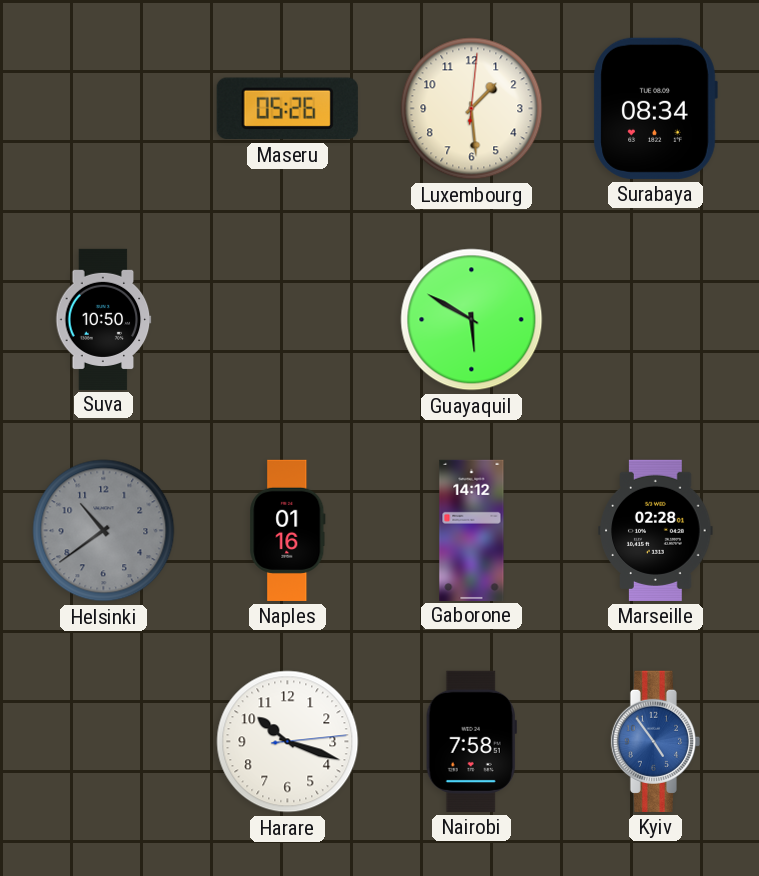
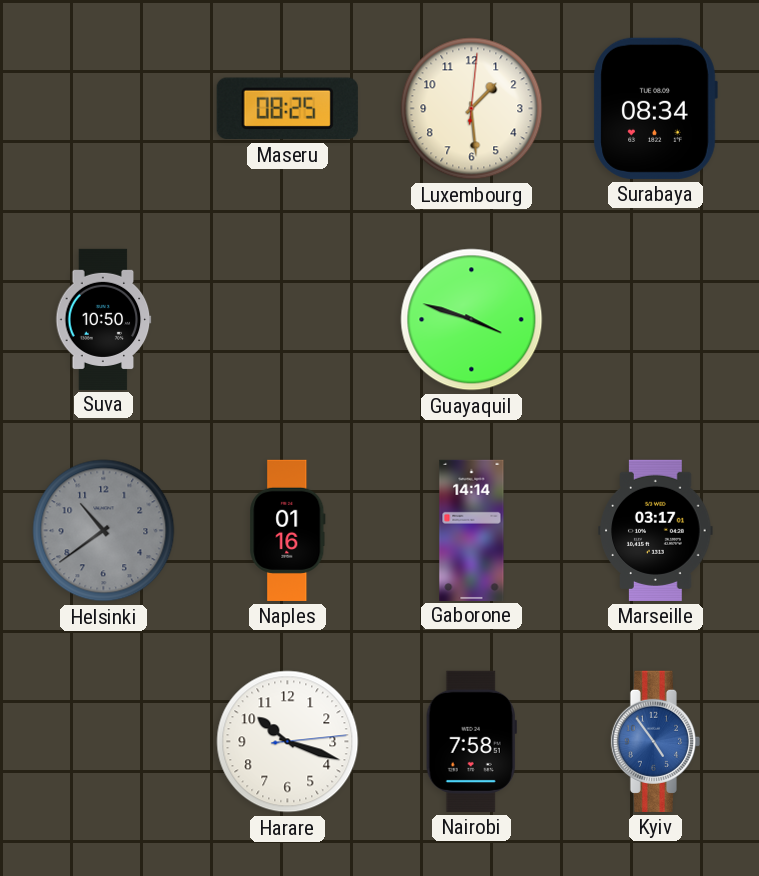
Maseru: 05:26 -> 08:25
Guayaquil: 5:50 -> 3:48
Gaborone: 14:12 -> 14:14
Marseille: 02:28 -> 03:17
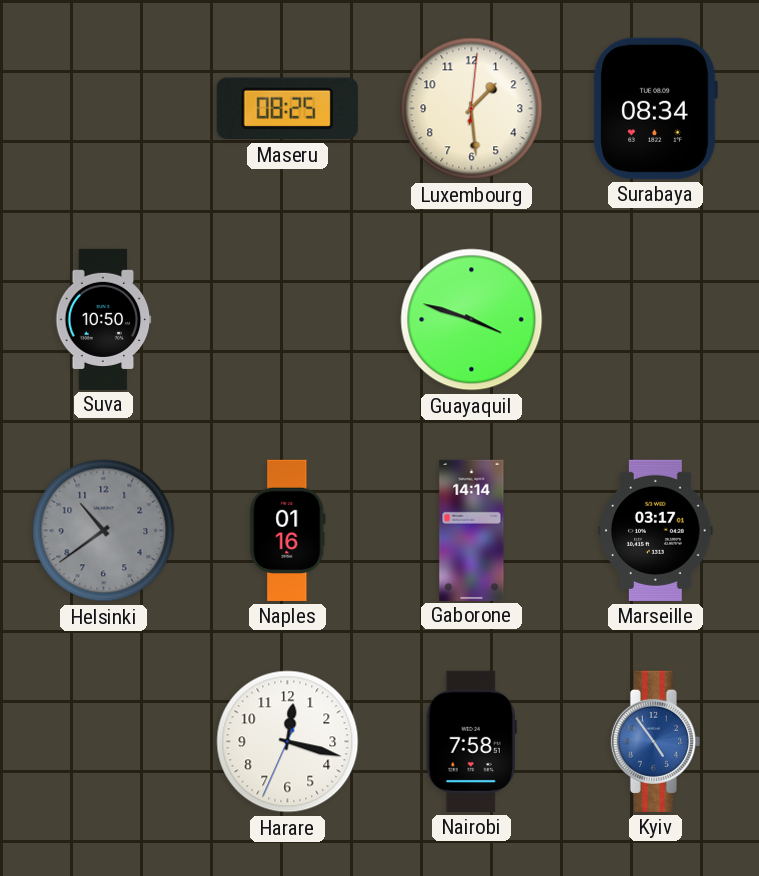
Harare: 10:18 -> 12:17
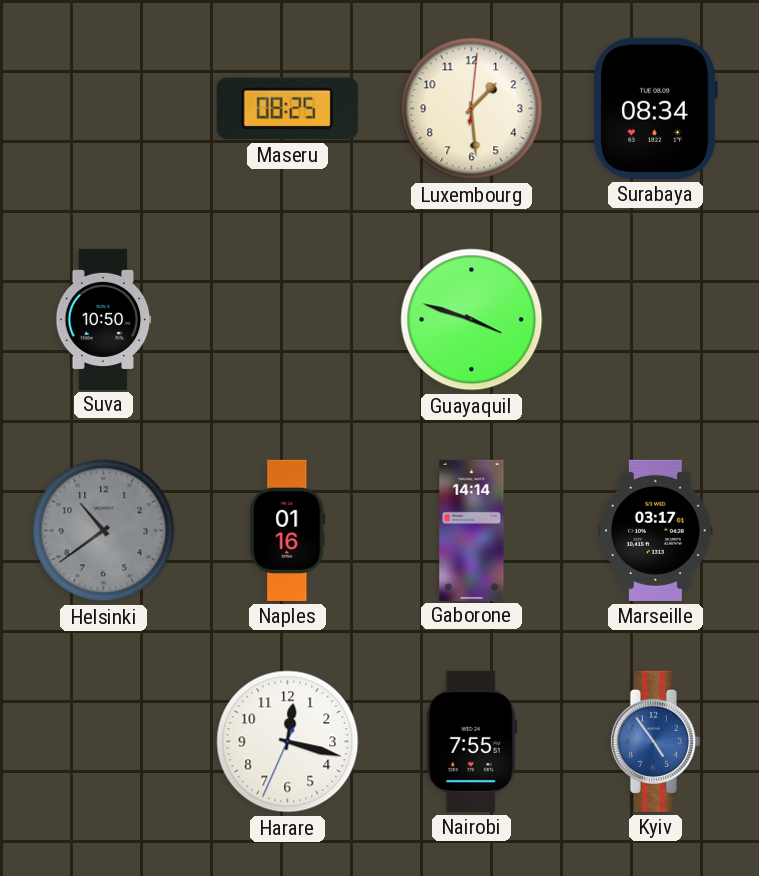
Nairobi: 7:58 -> 7:55
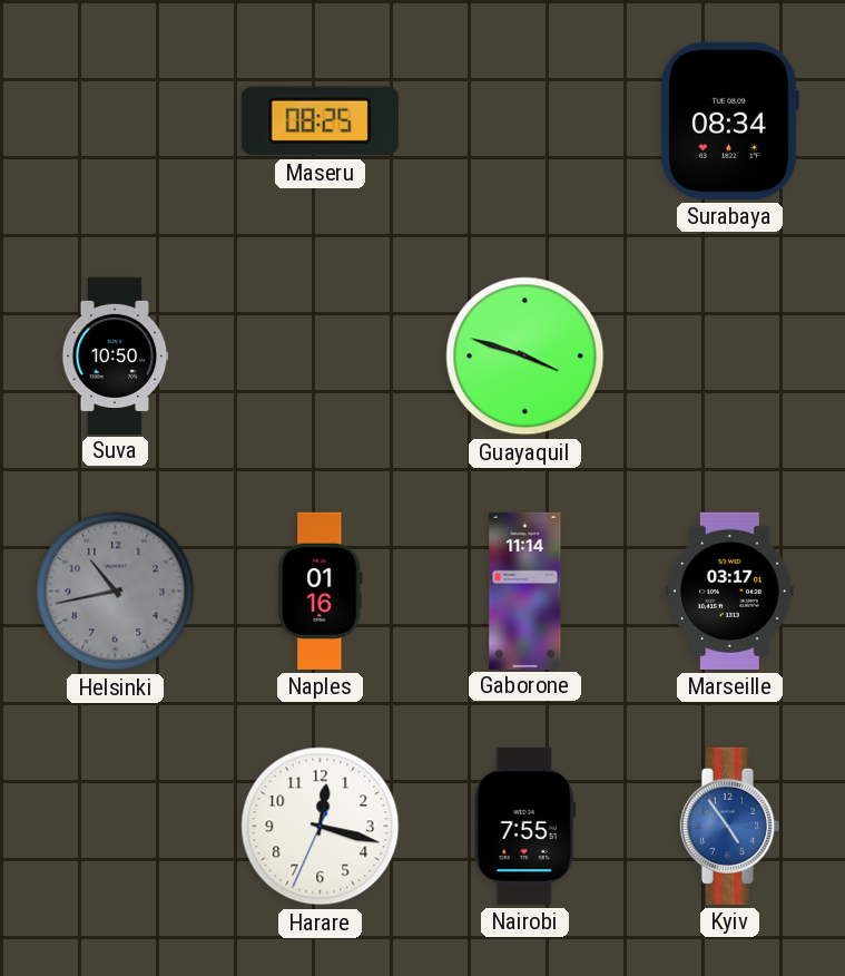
Luxembourg: 1:29 -> none
Helsinki: 10:39 -> 10:43
Gaborone: 14:14 -> 11:14
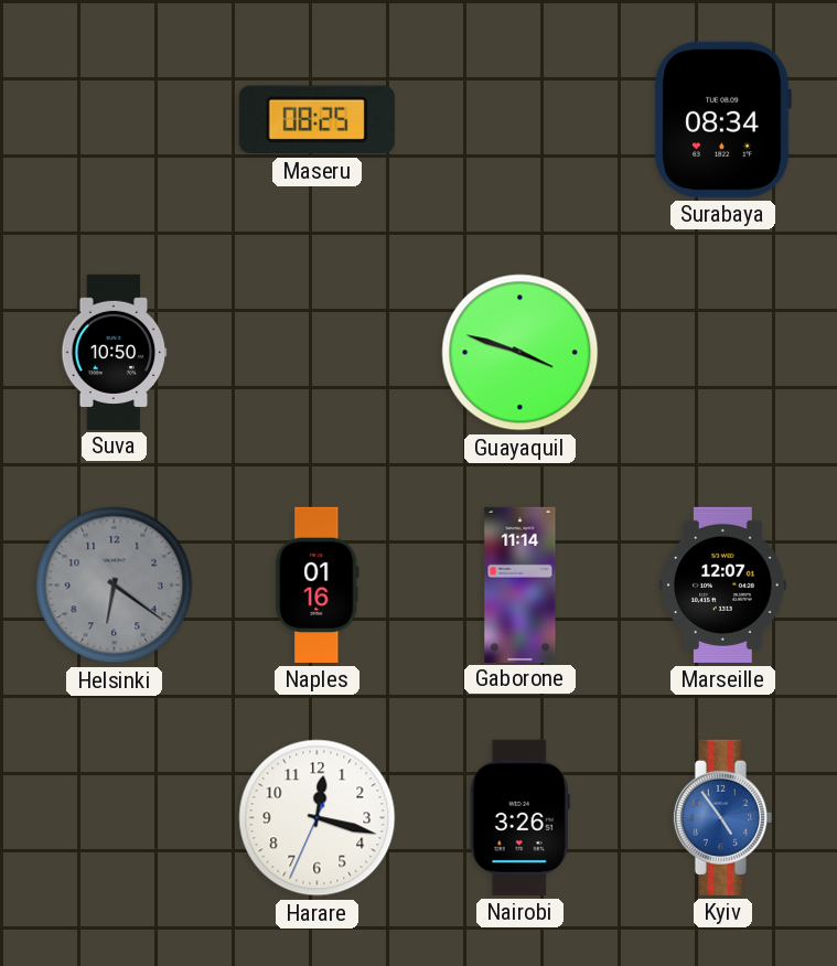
Helsinki: 10:43 -> 6:21
Marseille: 03:17 -> 12:07
Nairobi: 7:55 -> 3:26
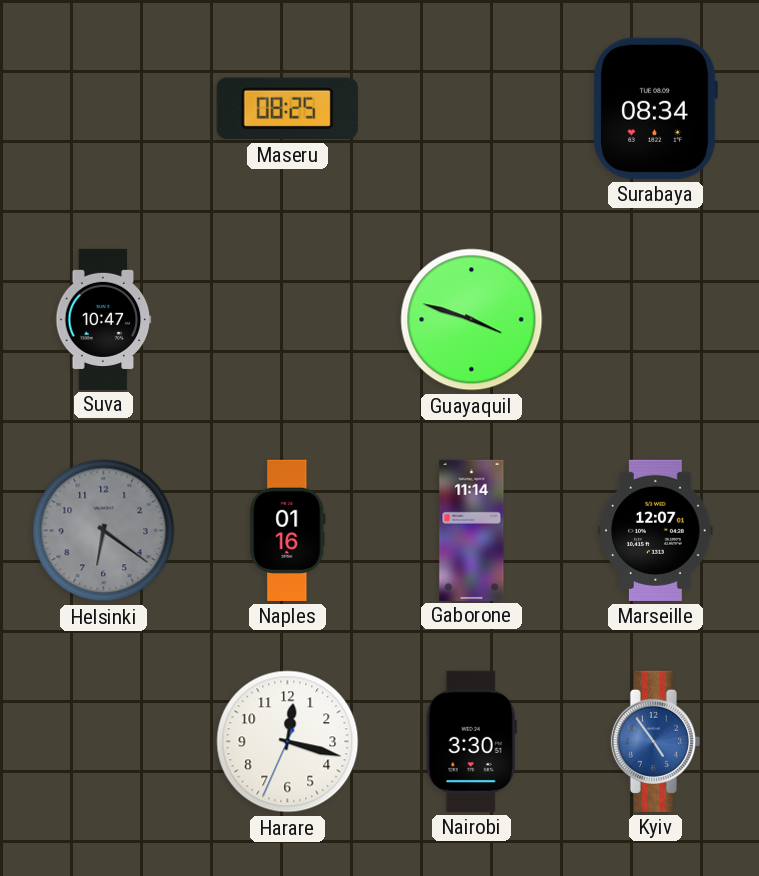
Suva: 10:50 -> 10:47
Nairobi: 3:26 -> 3:30
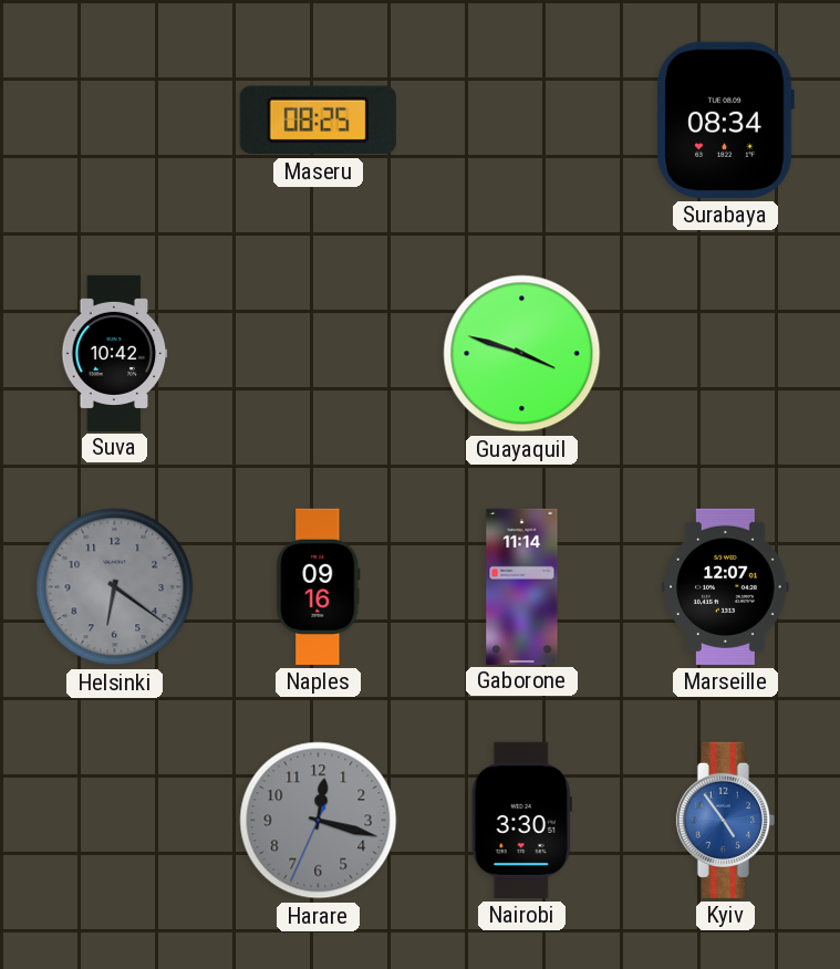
Suva: 10:47 -> 10:42
Naples: 01:16 -> 09:16
Harare dial: white -> grey
